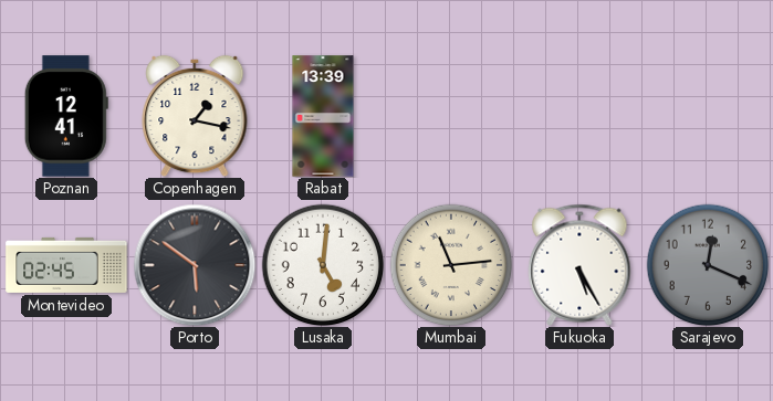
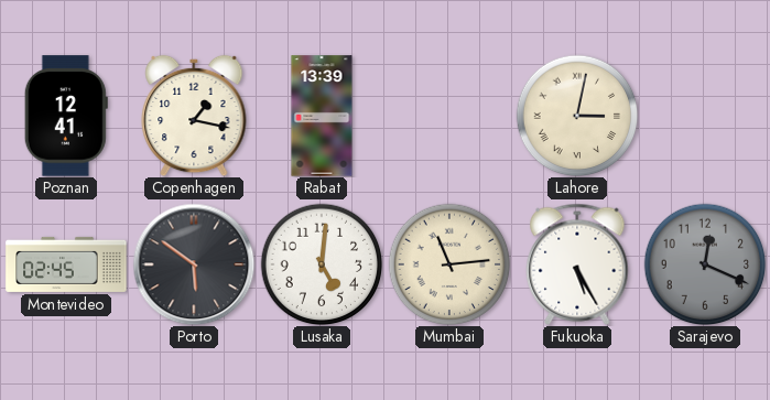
Lahore: none -> 3:02
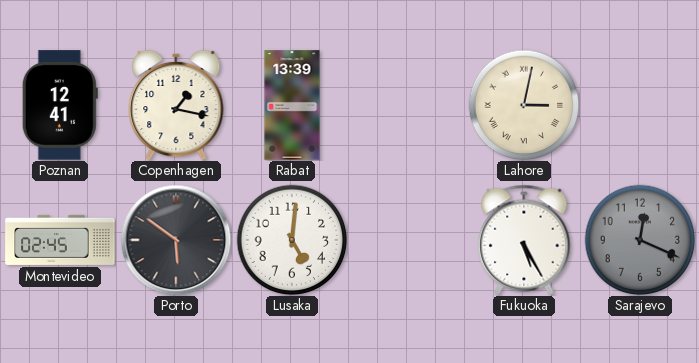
Mumbai: 11:14 -> none
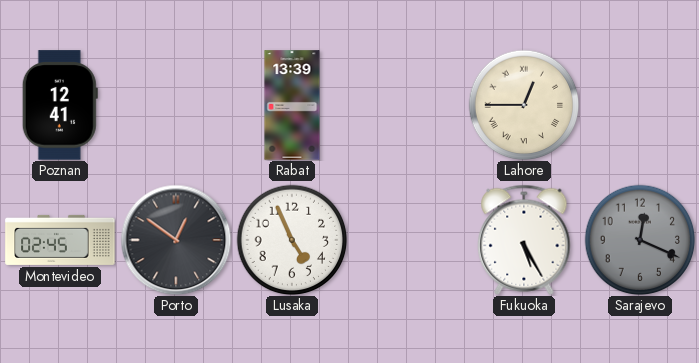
Copenhagen: 1:17 -> none
Lahore: 3:02 -> 12:45
Porto: 5:51 -> 12:51
Lusaka: 5:01 -> 4:56
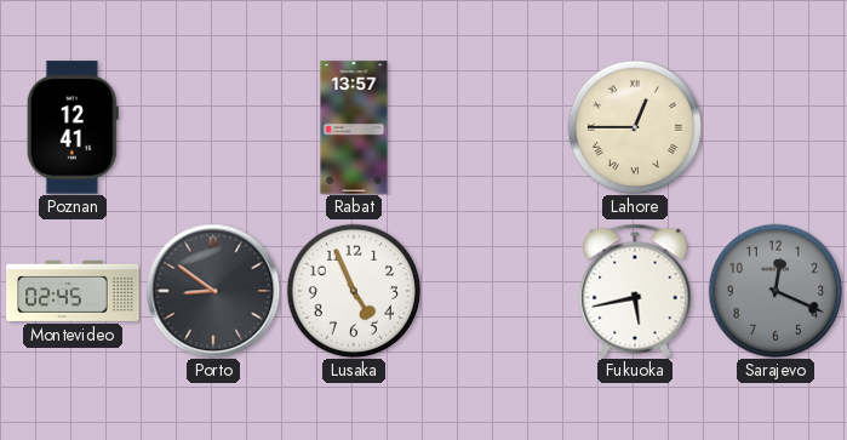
Rabat: 13:39 -> 13:57
Porto: 12:51 -> 8:51
Fukuoka: 5:25 -> 5:43
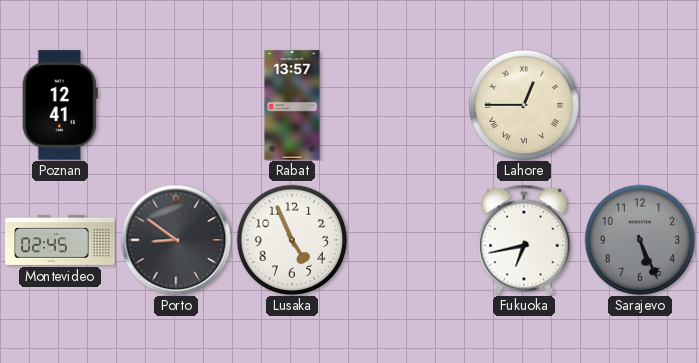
Fukuoka: 5:43 -> 6:43
Sarajevo: 12:19 -> 5:26
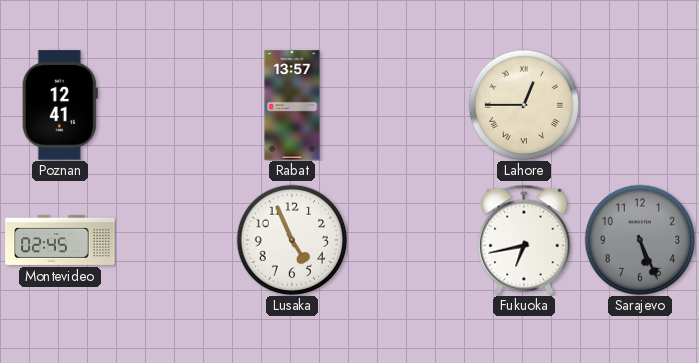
Porto: 8:51 -> none
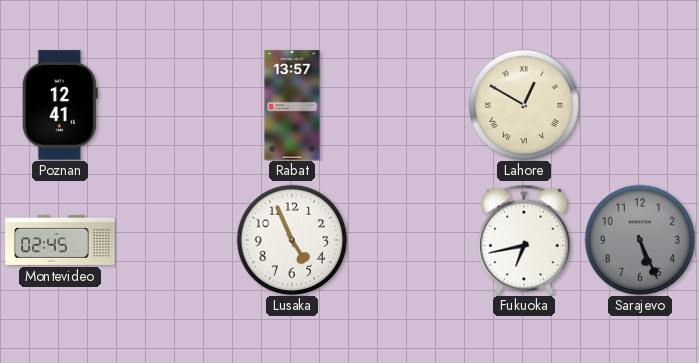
Lahore: 12:45 -> 12:50
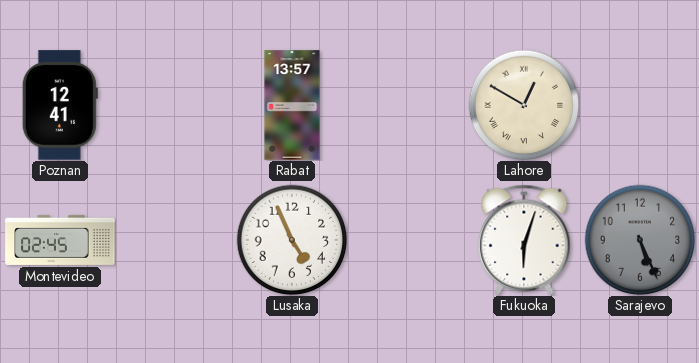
Fukuoka: 6:43 -> 6:03
